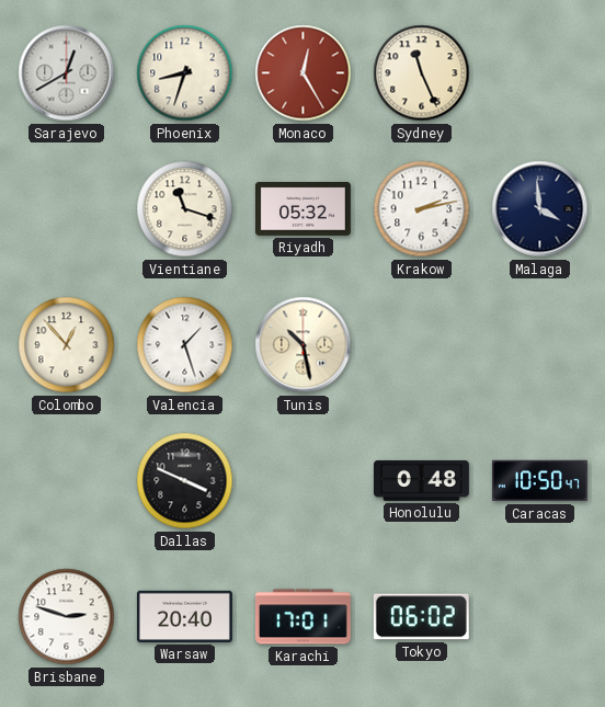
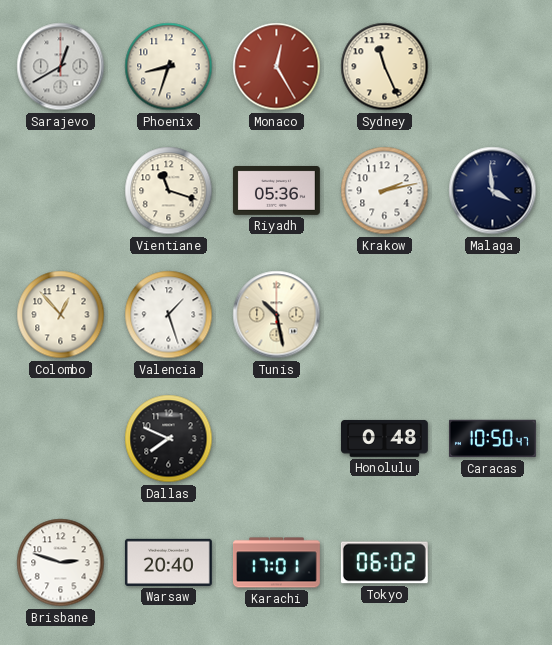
Riyadh: 05:32 -> 05:36
Dallas: 3:49 -> 7:49
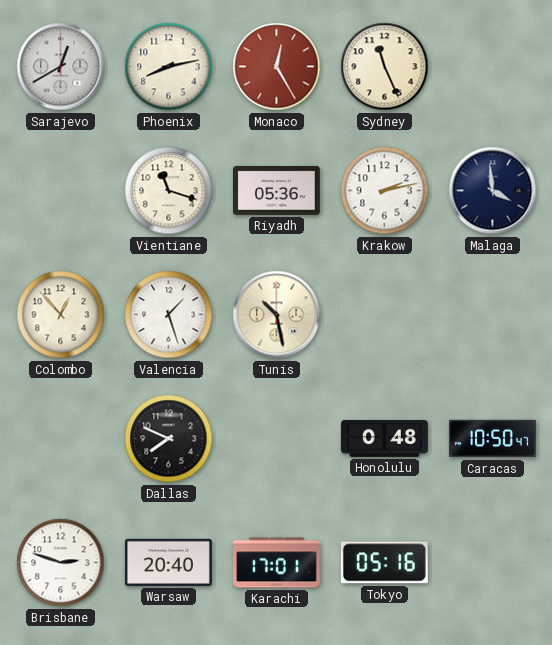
Phoenix: 8:33 -> 8:13
Tokyo: 06:02 -> 05:16
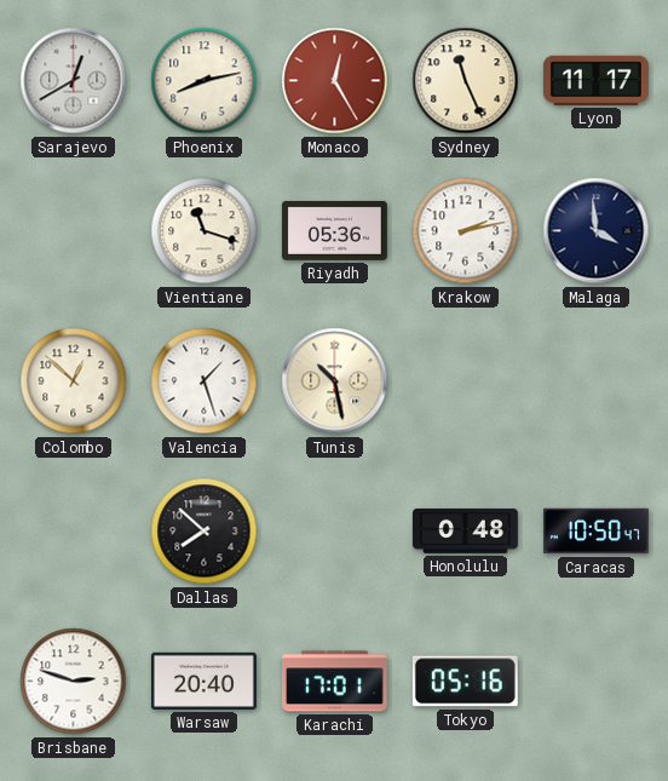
Lyon: none -> 11:17
Colombo: 12:53 -> 12:52
Dallas: 7:49 -> 7:52
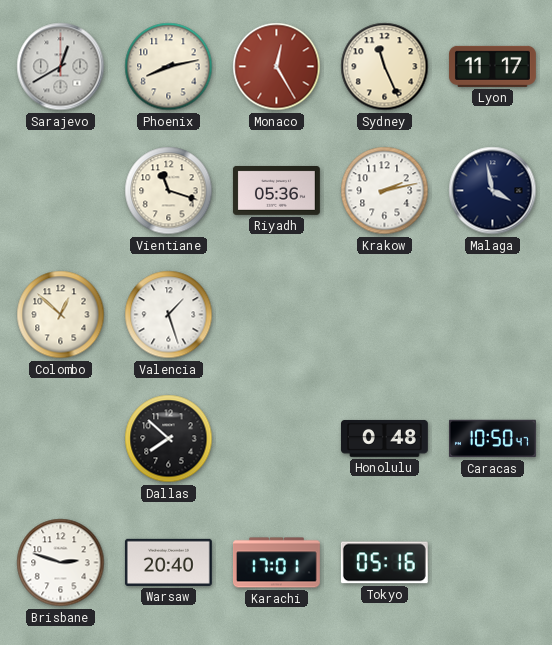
Malaga: 3:59 -> 3:58
Tunis: 10:28 -> none
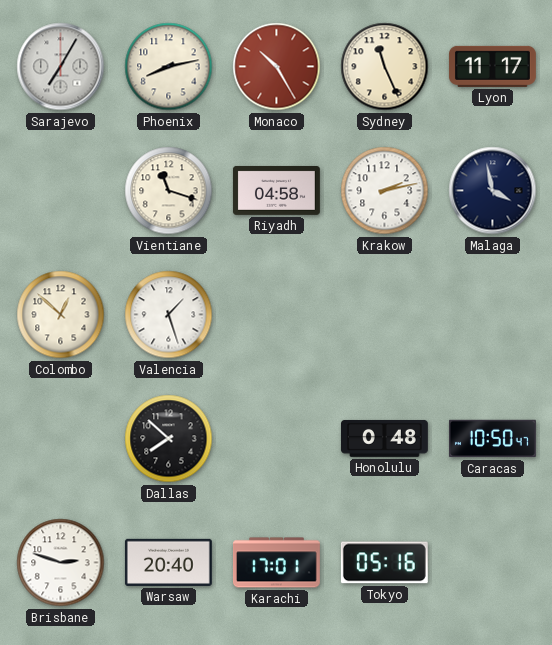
Sarajevo: 12:40 -> 7:05
Monaco: 12:25 -> 10:25
Riyadh: 05:36 -> 04:58
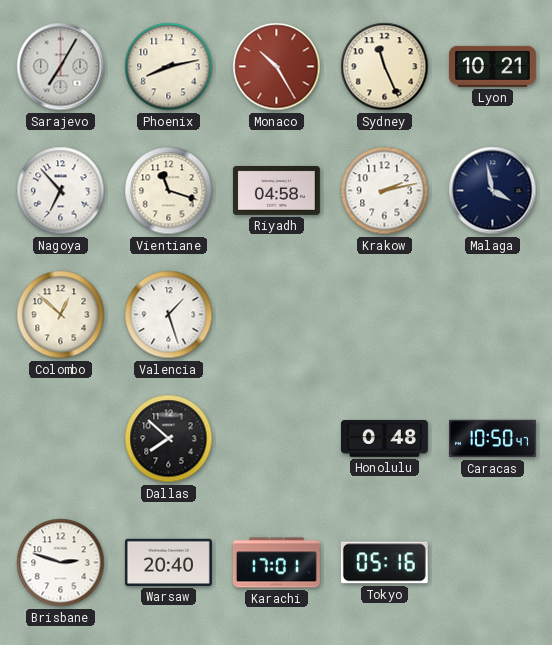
Lyon: 11:17 -> 10:21
Nagoya: none -> 6:53
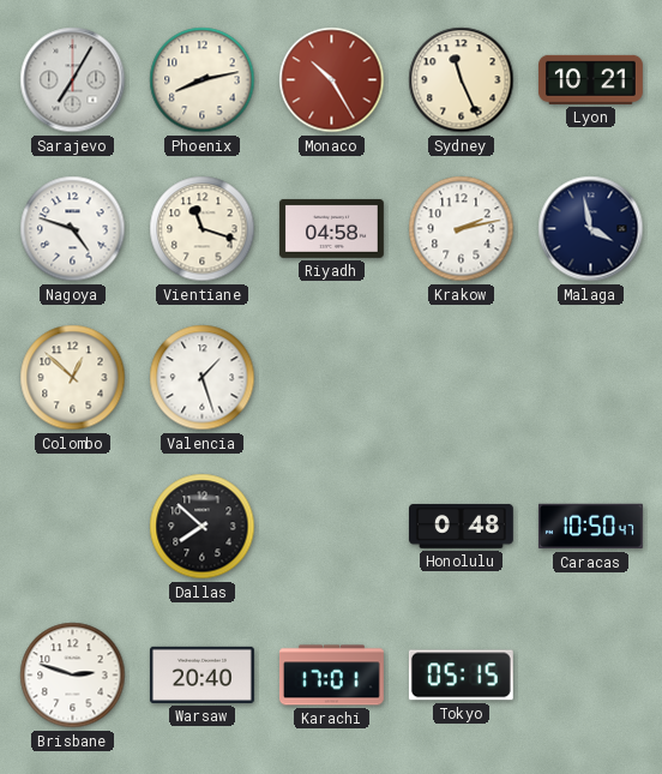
Nagoya: 6:53 -> 4:48
Tokyo: 05:16 -> 05:15
